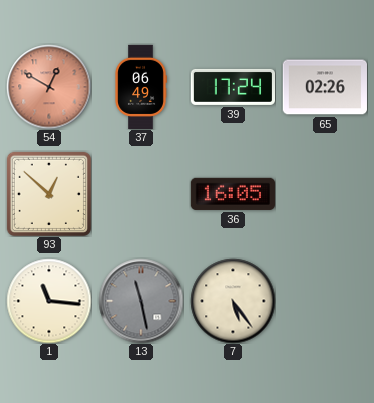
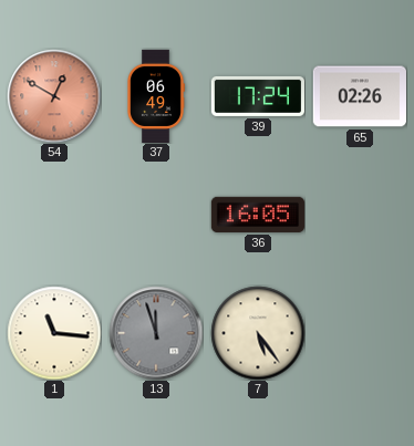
93: 12:52 -> none
13: 11:28 -> 11:57
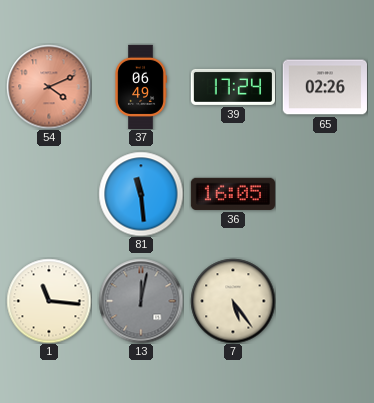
54: 12:50 -> 4:11
81: none -> 11:29
13: 11:57 -> 12:02
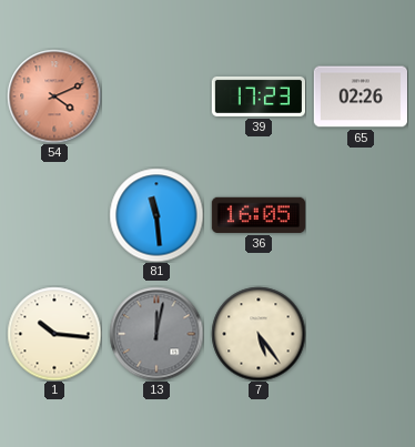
37: 06:49 -> none
39: 17:24 -> 17:23
1: 11:16 -> 10:16
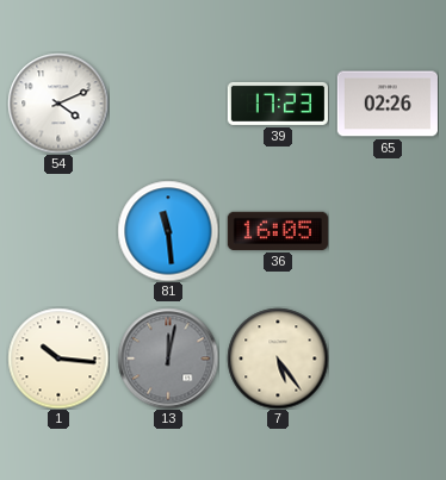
54 dial: salmon -> white
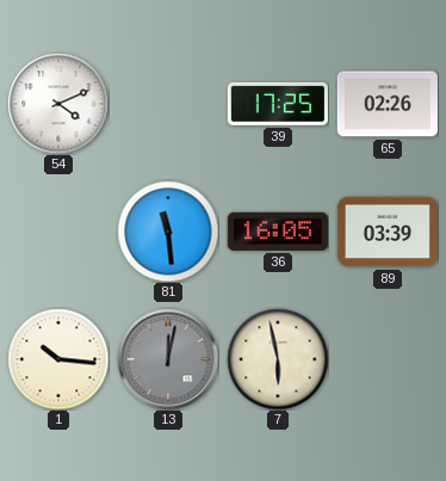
39: 17:23 -> 17:25
89: none -> 03:39
7: 5:24 -> 5:58
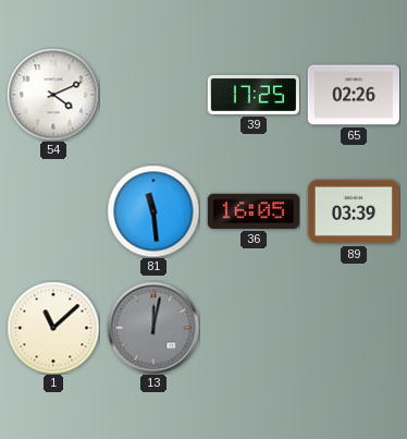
1: 10:16 -> 11:08
7: 5:58 -> none
